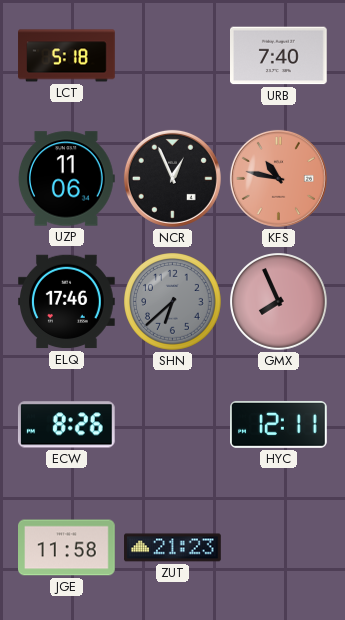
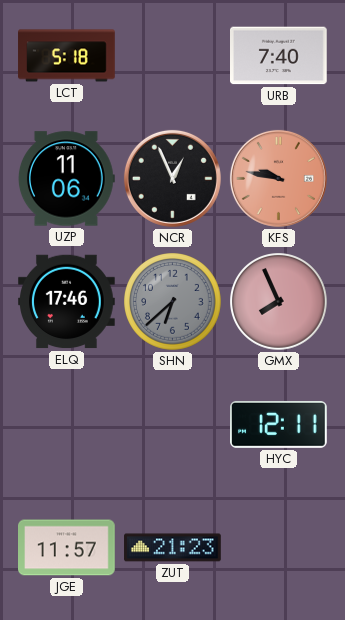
KFS: 10:47 -> 9:47
ECW: 8:26 -> none
JGE: 11:58 -> 11:57
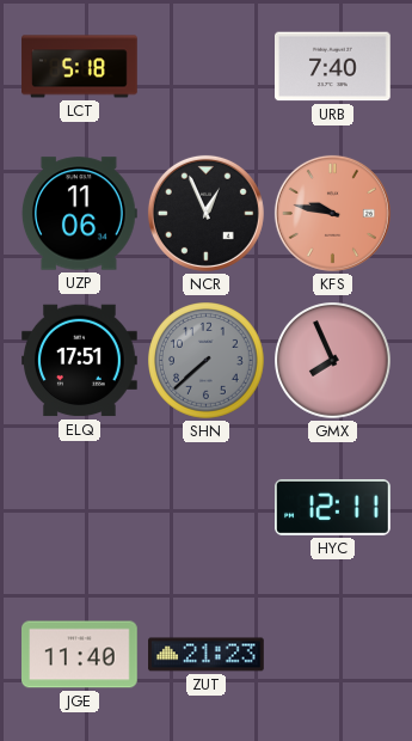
ELQ: 17:46 -> 17:51
SHN: 6:38 -> 7:38
JGE: 11:57 -> 11:40
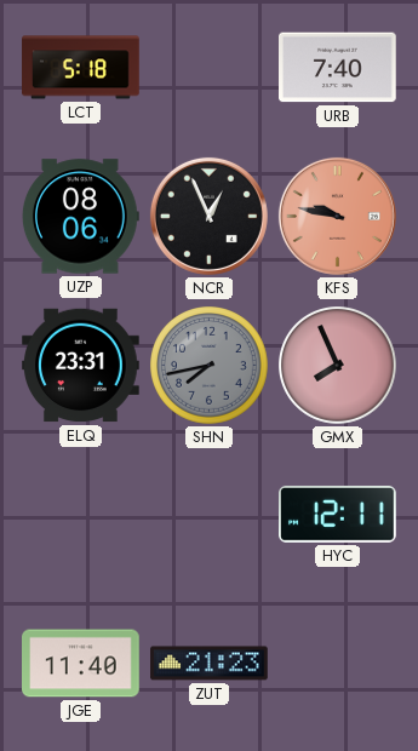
UZP: 11:06 -> 08:06
ELQ: 17:51 -> 23:31
SHN: 7:38 -> 7:43
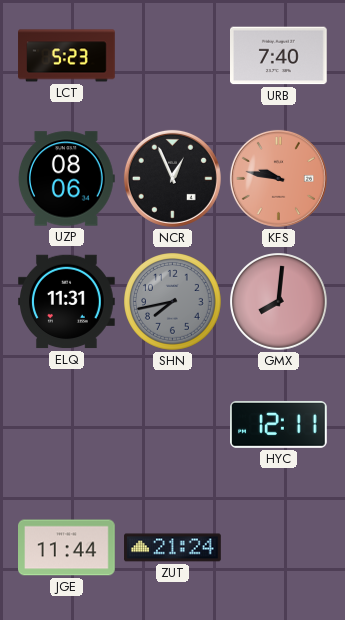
LCT: 5:18 -> 5:23
ELQ: 23:31 -> 11:31
GMX: 7:56 -> 8:01
JGE: 11:40 -> 11:44
ZUT: 21:23 -> 21:24
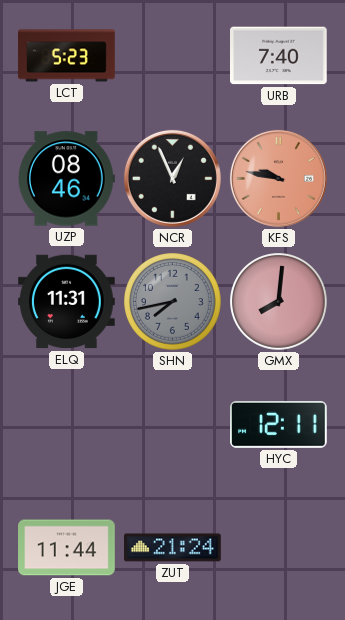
UZP: 08:06 -> 08:46
